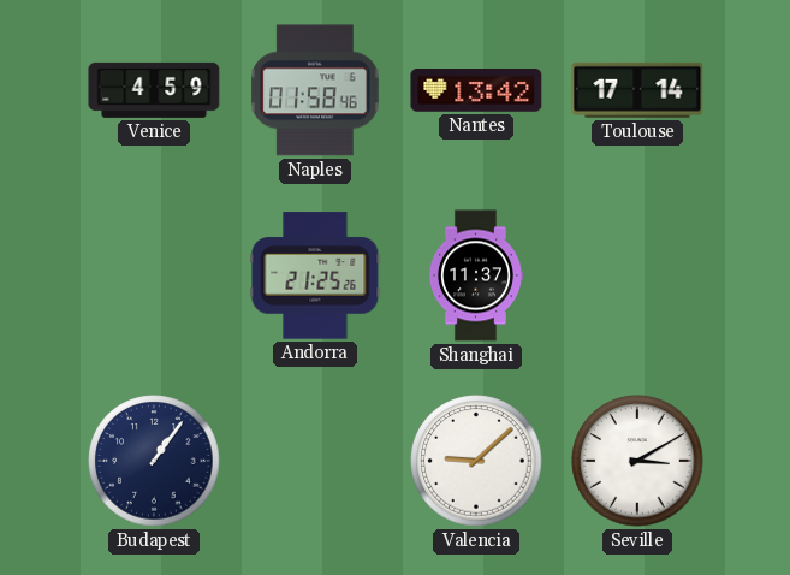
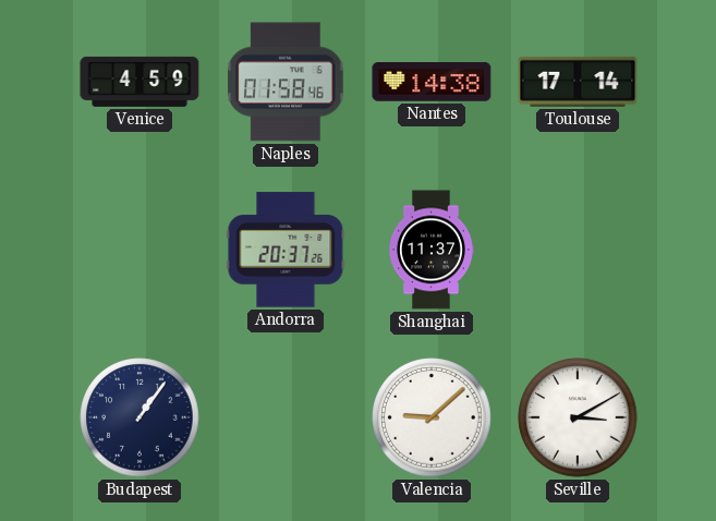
Nantes: 13:42 -> 14:38
Andorra: 21:25 -> 20:37
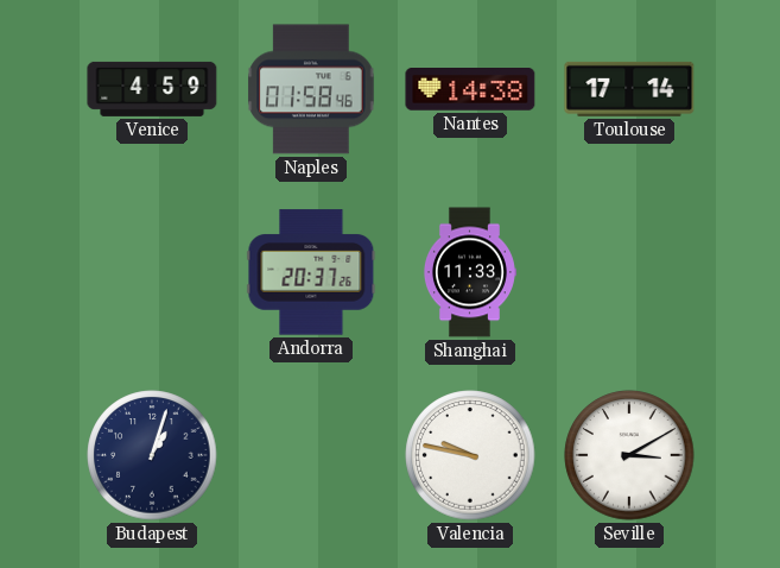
Shanghai: 11:37 -> 11:33
Budapest: 1:06 -> 1:03
Valencia: 9:08 -> 9:47
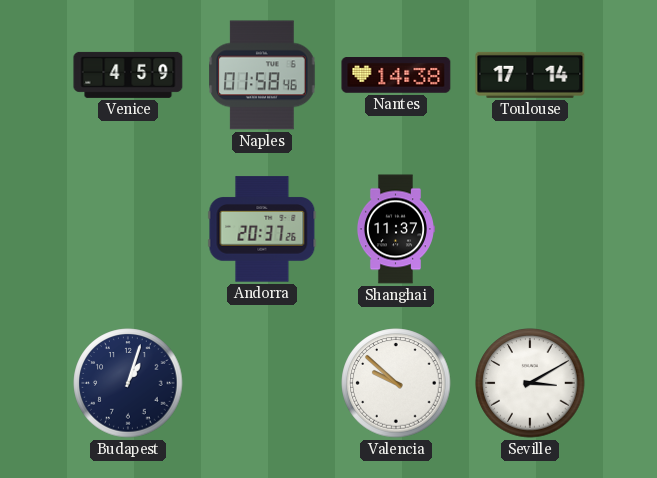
Shanghai: 11:33 -> 11:37
Valencia: 9:47 -> 9:52
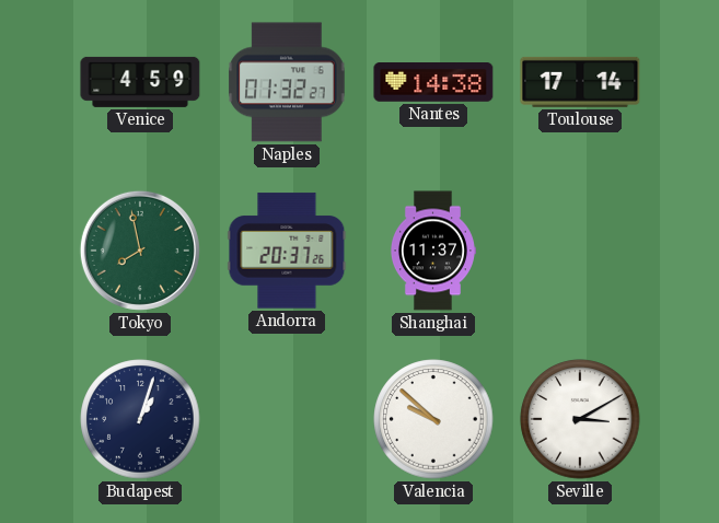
Naples: 01:58 -> 01:32
Tokyo: none -> 7:58
